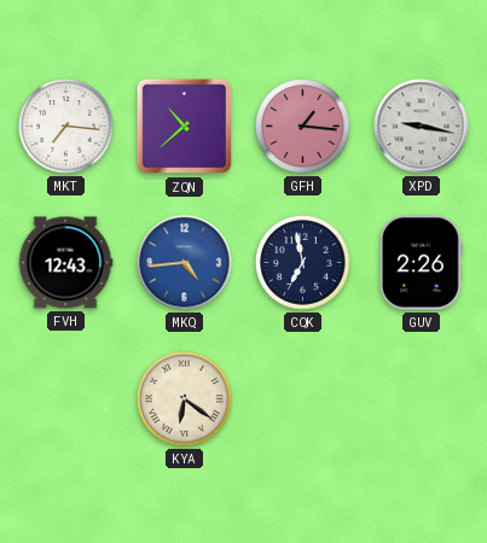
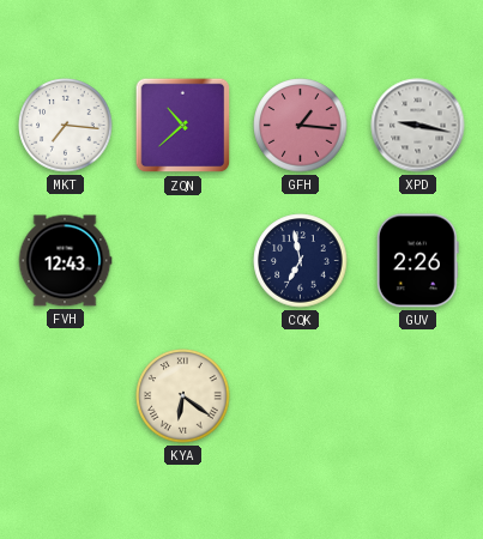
MKQ: 4:44 -> none
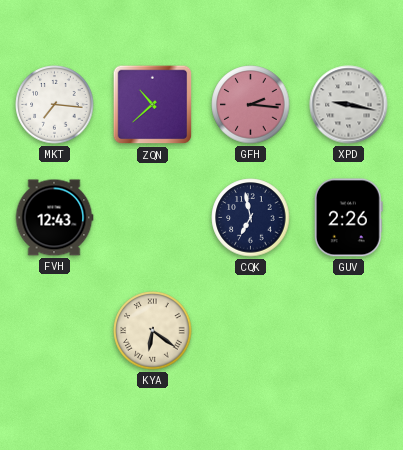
GFH: 1:16 -> 2:16
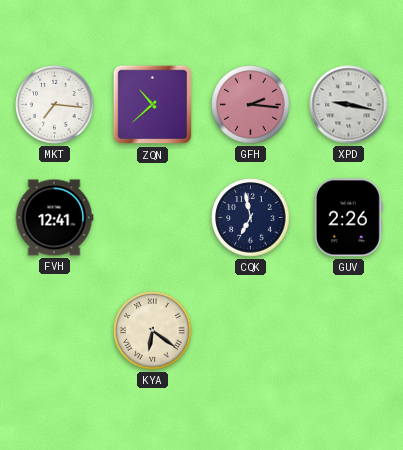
FVH: 12:43 -> 12:41
